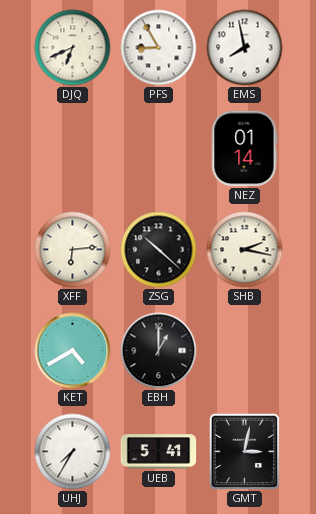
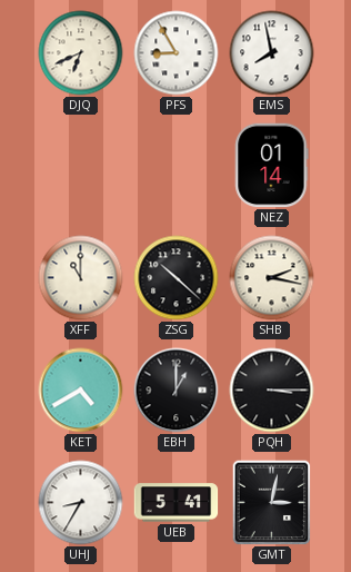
XFF: 6:14 -> 11:00
PQH: none -> 3:15
UHJ: 7:35 -> 8:35
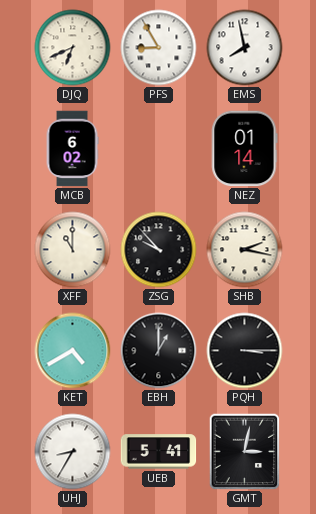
MCB: none -> 6:02
ZSG: 10:22 -> 9:53
